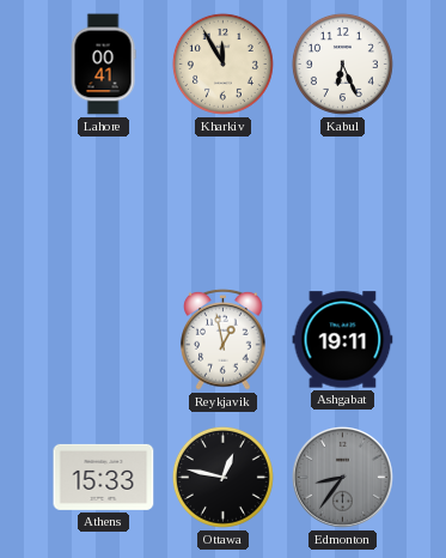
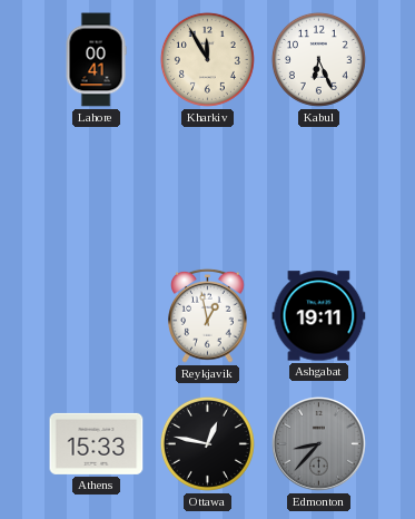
Edmonton: 8:36 -> 8:37
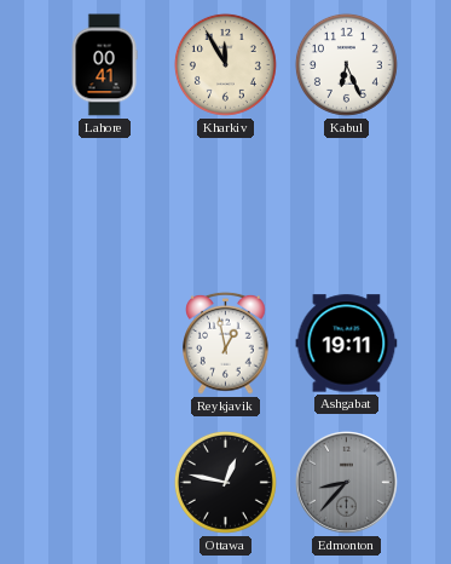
Athens: 15:33 -> none
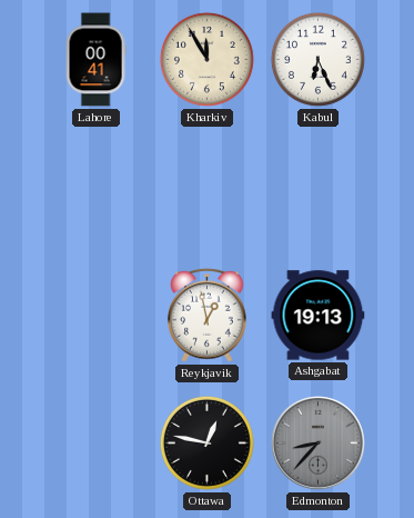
Ashgabat: 19:11 -> 19:13
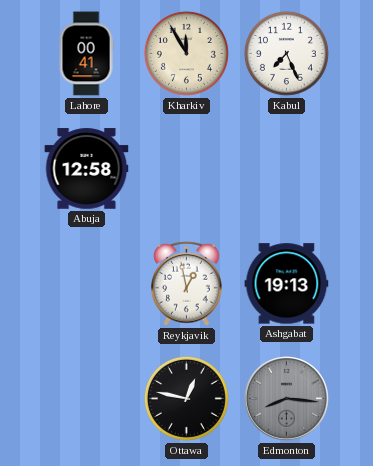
Kabul: 6:26 -> 7:26
Abuja: none -> 12:58
Edmonton: 8:37 -> 8:16
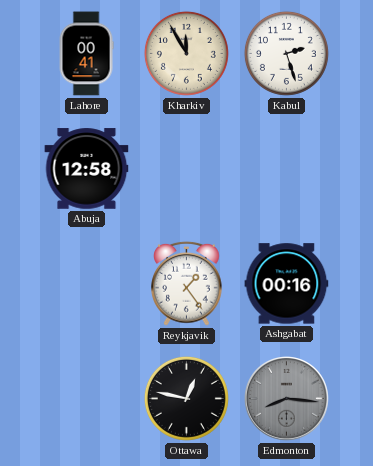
Kabul: 7:26 -> 2:27
Reykjavik: 12:58 -> 1:24
Ashgabat: 19:13 -> 00:16
